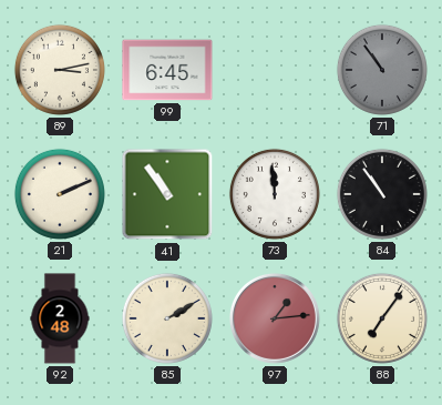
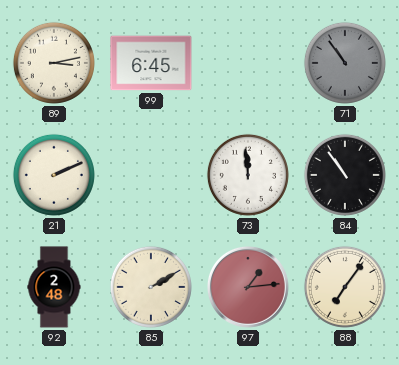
41: 10:54 -> none
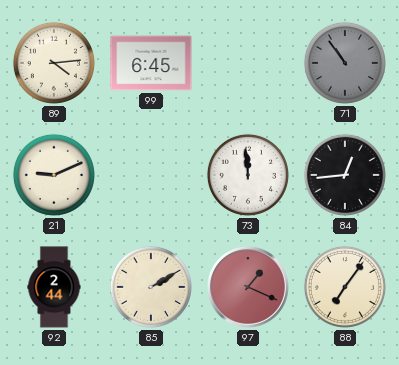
89: 3:13 -> 4:14
21: 2:11 -> 9:11
84: 10:54 -> 12:44
92: 2:48 -> 2:44
97: 1:14 -> 1:19
